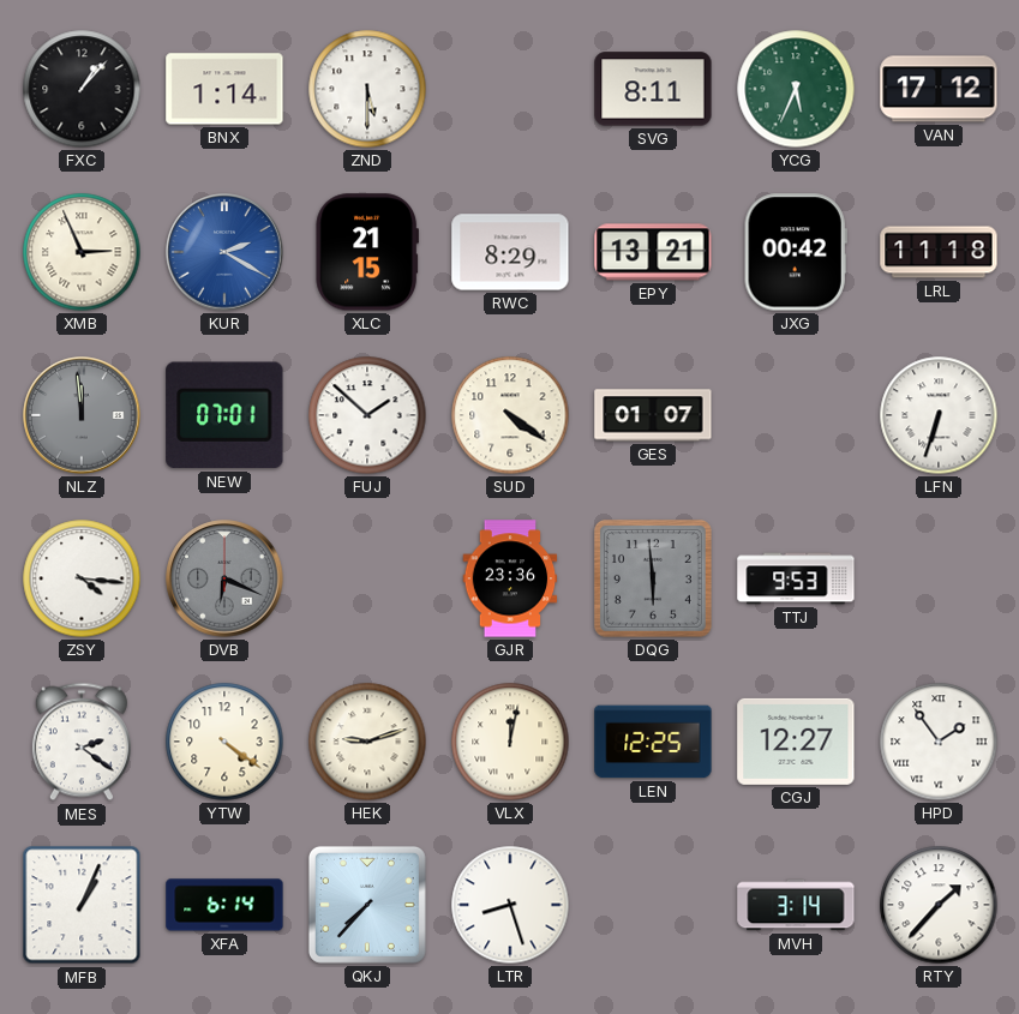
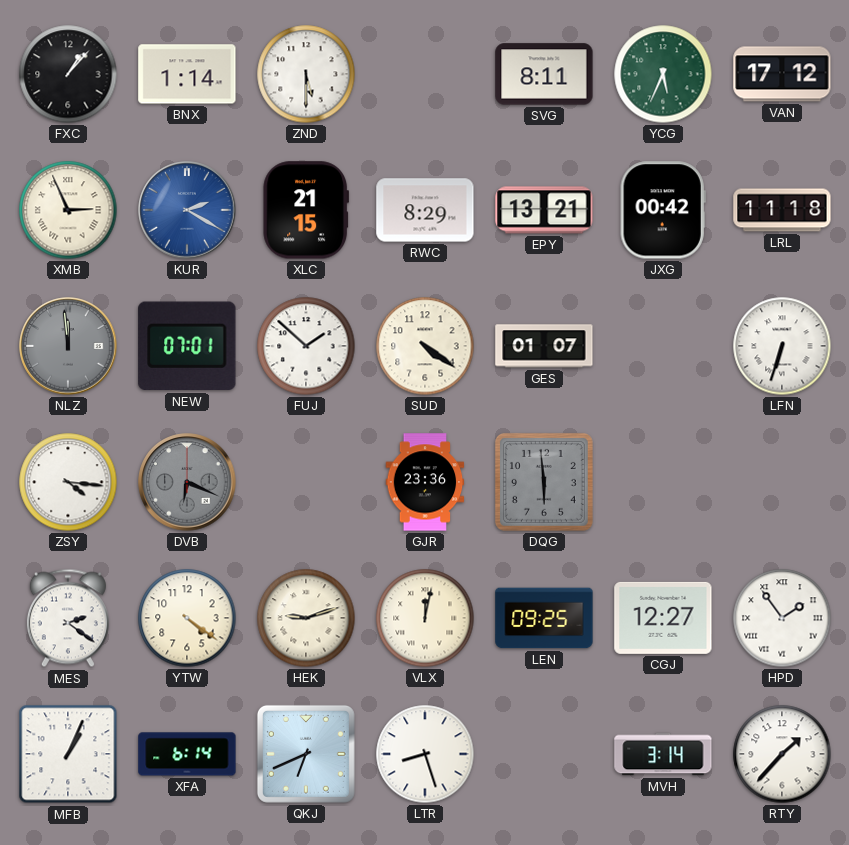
TTJ: 9:53 -> none
LEN: 12:25 -> 09:25
QKJ: 7:37 -> 6:41
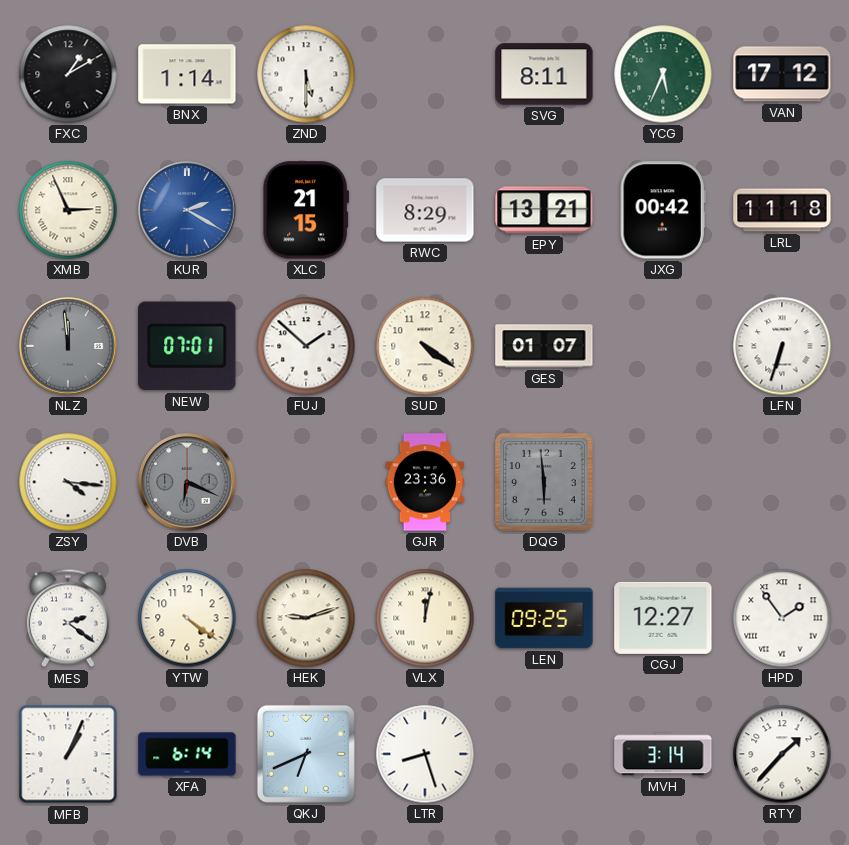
FXC: 1:07 -> 1:10
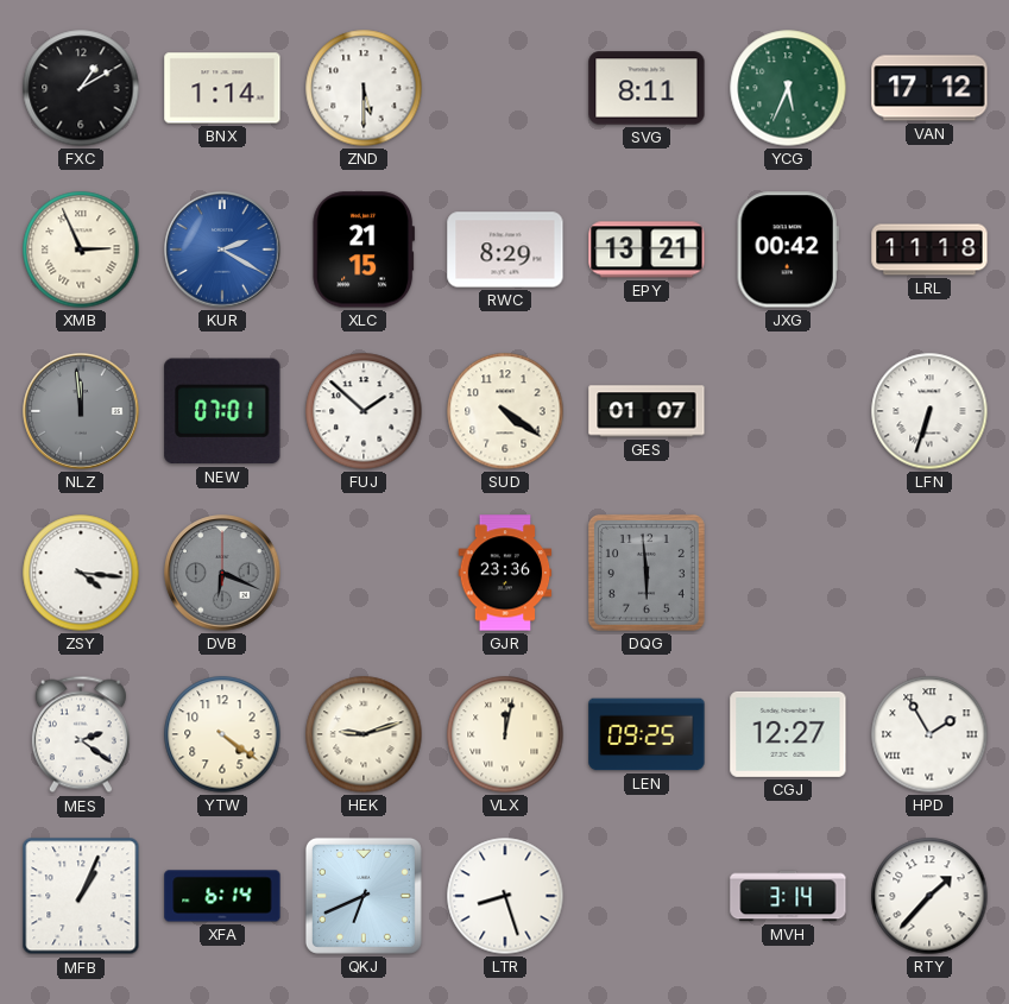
HPD: 1:54 -> 1:55
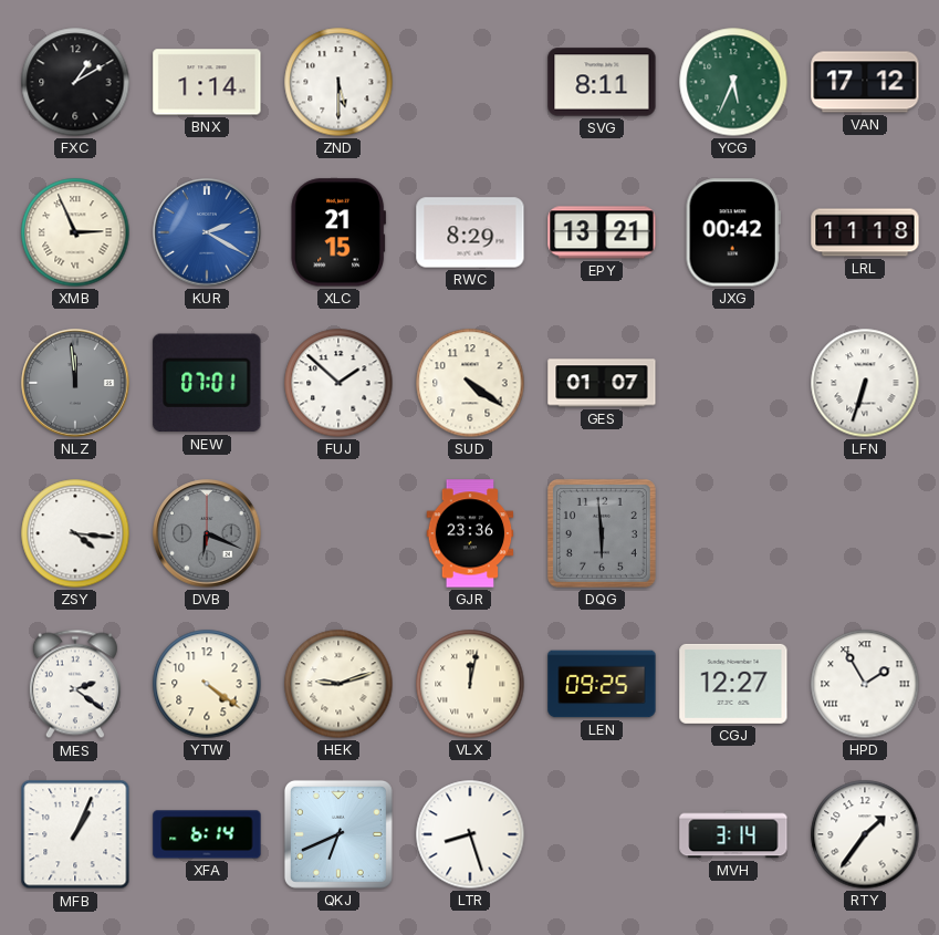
RTY: 1:37 -> 1:36
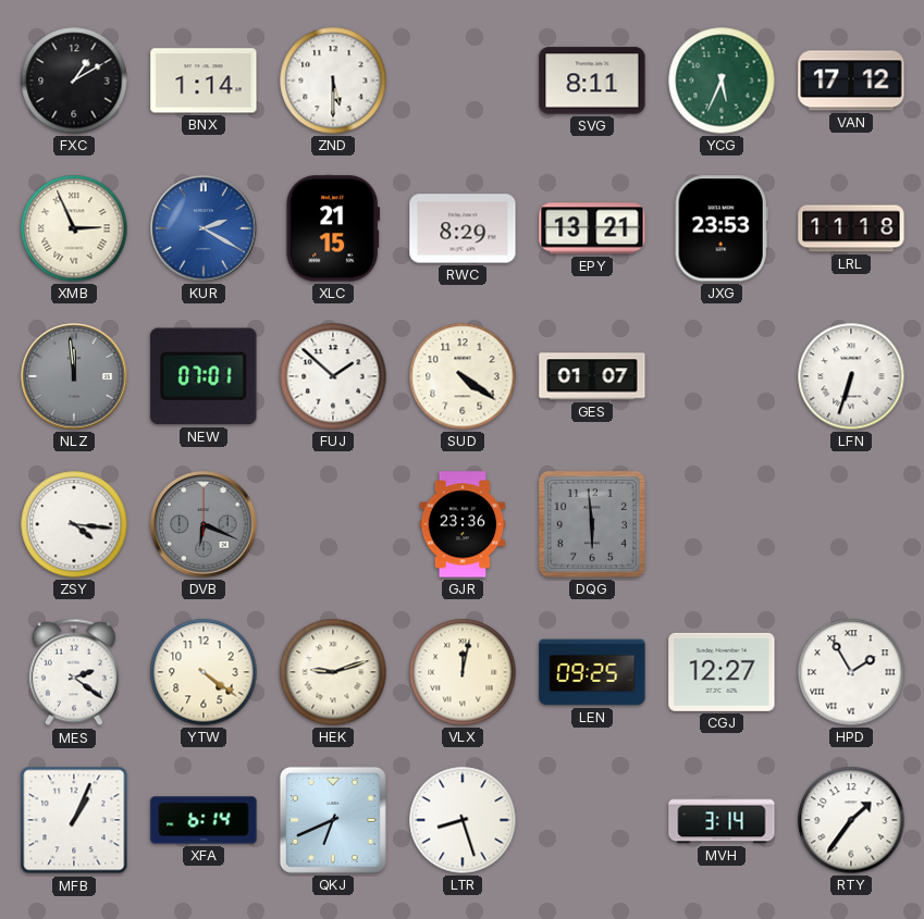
JXG: 00:42 -> 23:53
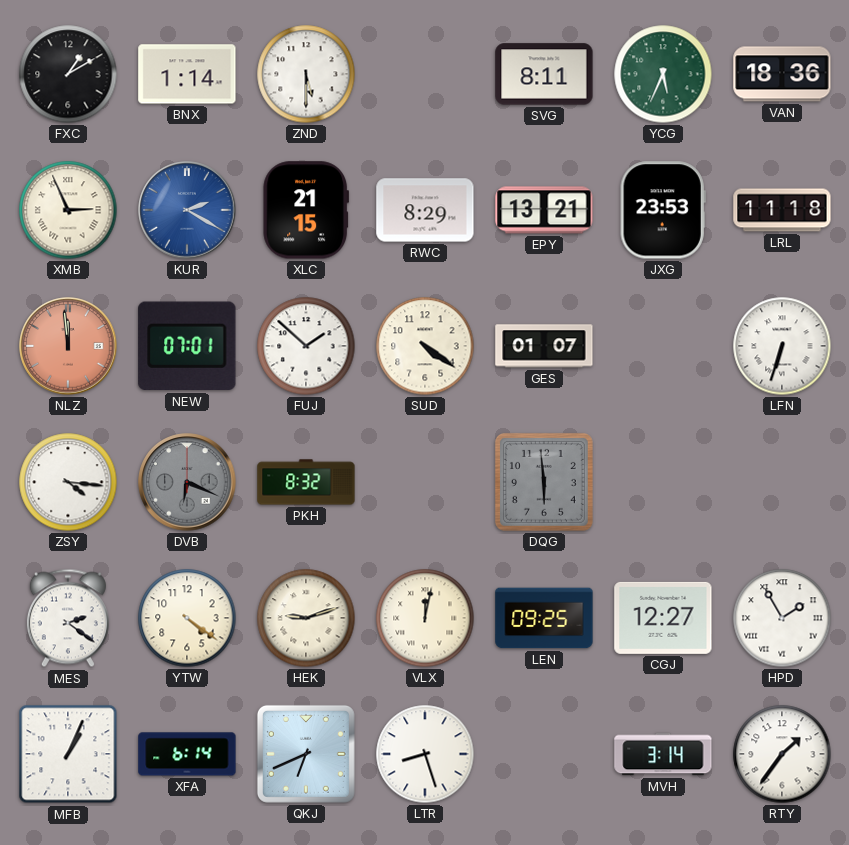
VAN: 17:12 -> 18:36
NLZ dial: grey -> salmon
PKH: none -> 8:32
GJR: 23:36 -> none
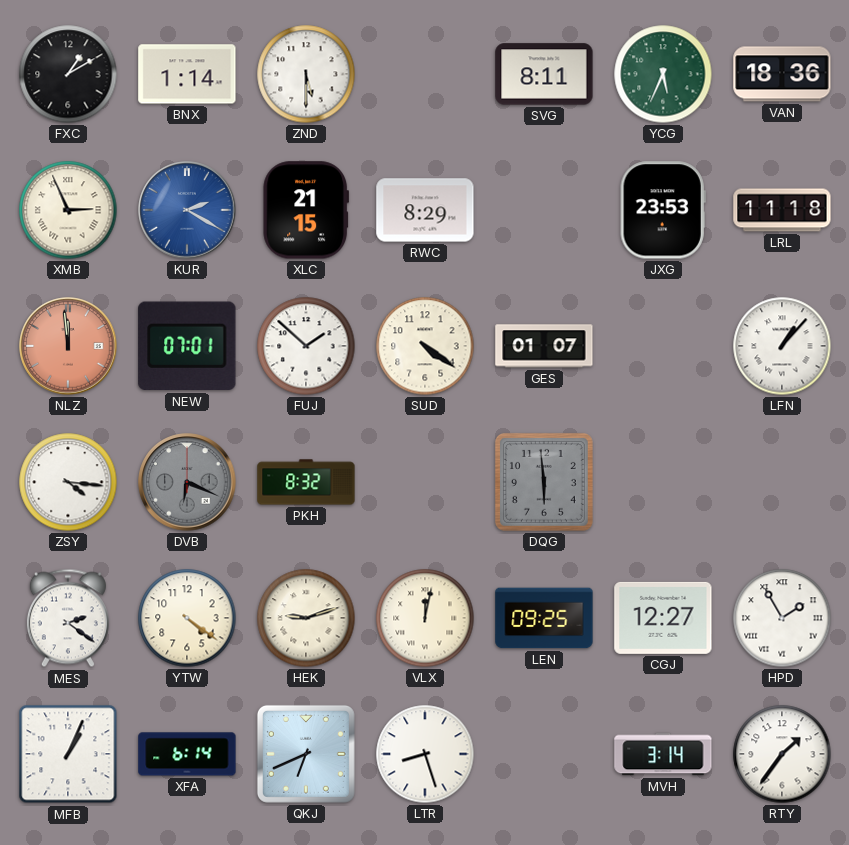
EPY: 13:21 -> none
LFN: 6:33 -> 1:07
